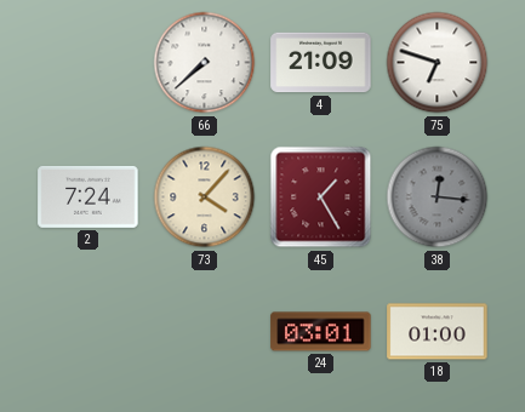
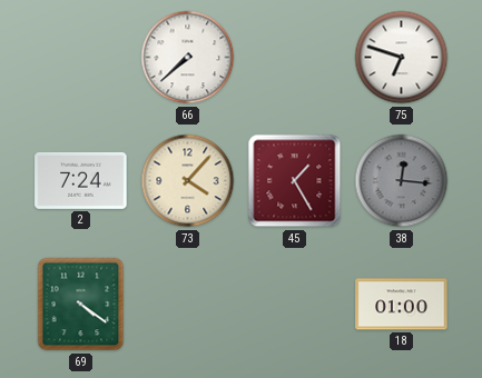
4: 21:09 -> none
69: none -> 4:21
24: 03:01 -> none
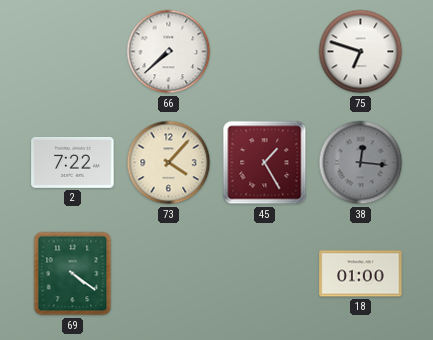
2: 7:24 -> 7:22
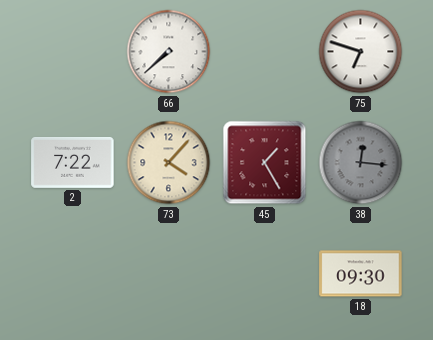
69: 4:21 -> none
18: 01:00 -> 09:30
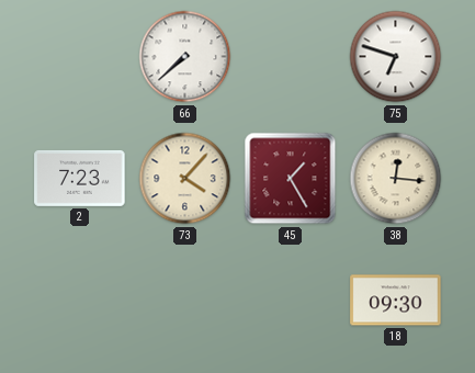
2: 7:22 -> 7:23
38 dial: grey -> cream
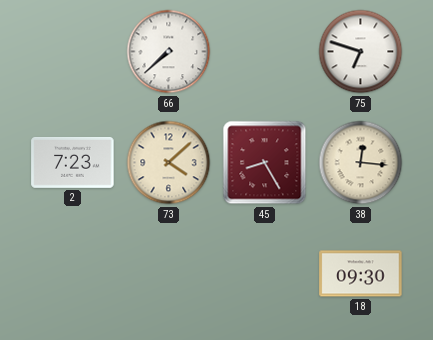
73: 4:07 -> 4:08
45: 1:25 -> 8:25
